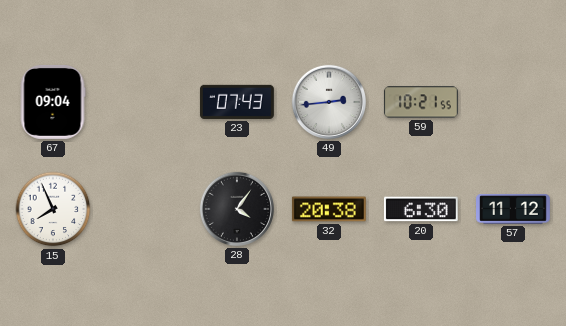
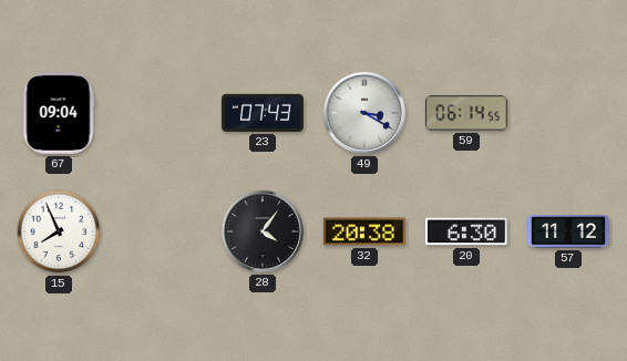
49: 2:44 -> 3:20
59: 10:21 -> 06:14
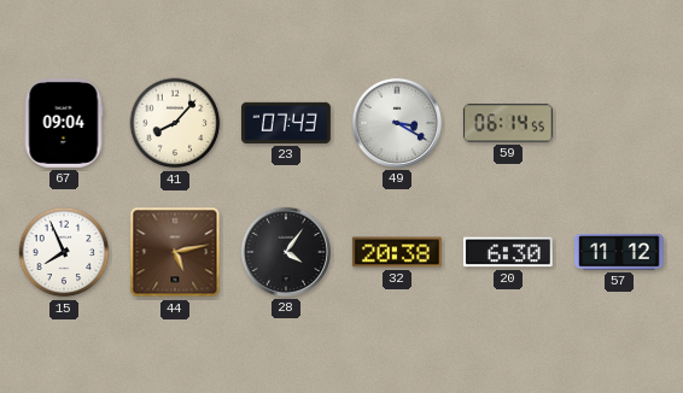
41: none -> 8:07
44: none -> 5:13
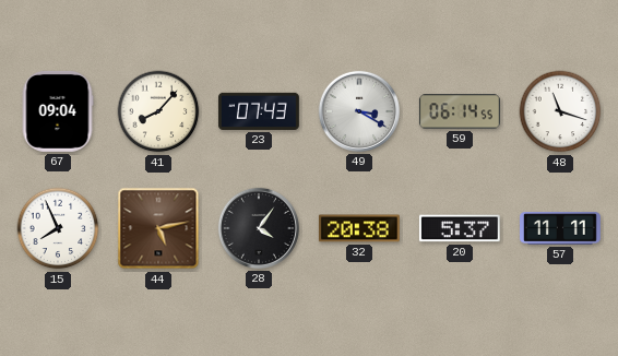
48: none -> 11:18
20: 6:30 -> 5:37
57: 11:12 -> 11:11
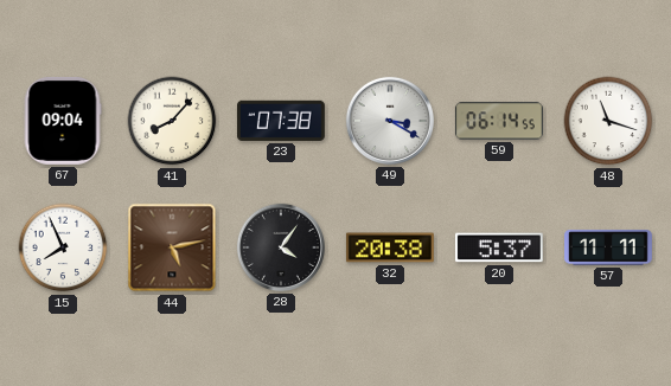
23: 07:43 -> 07:38
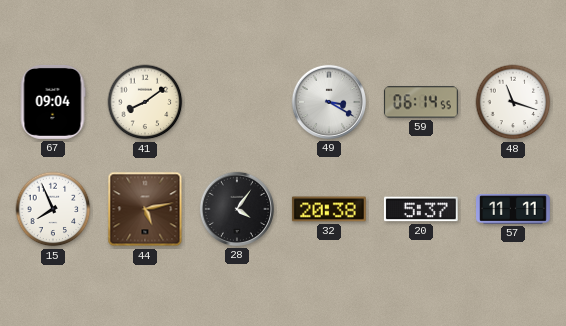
41: 8:07 -> 8:09
23: 07:38 -> none
